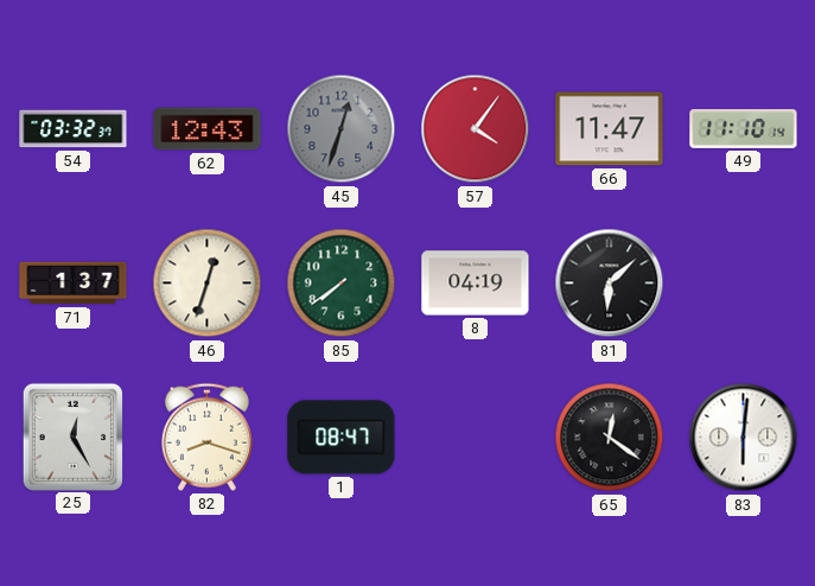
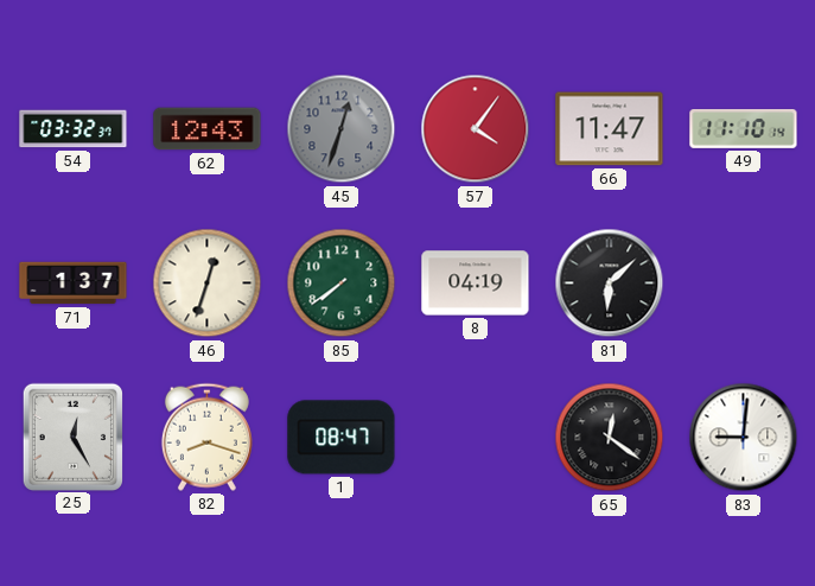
83: 6:01 -> 9:01
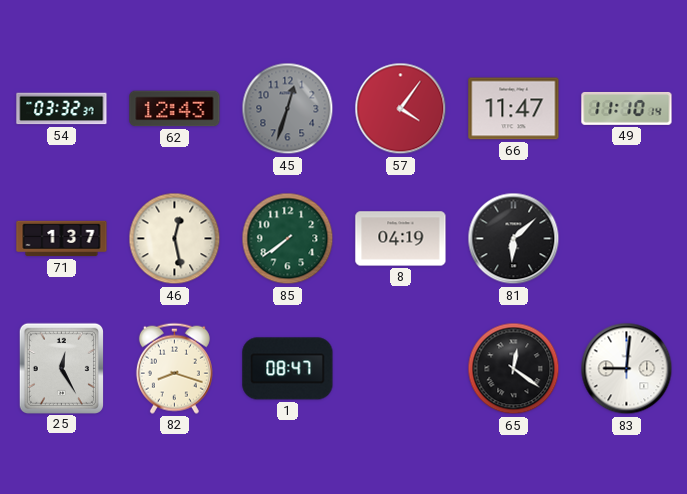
46: 12:33 -> 12:28
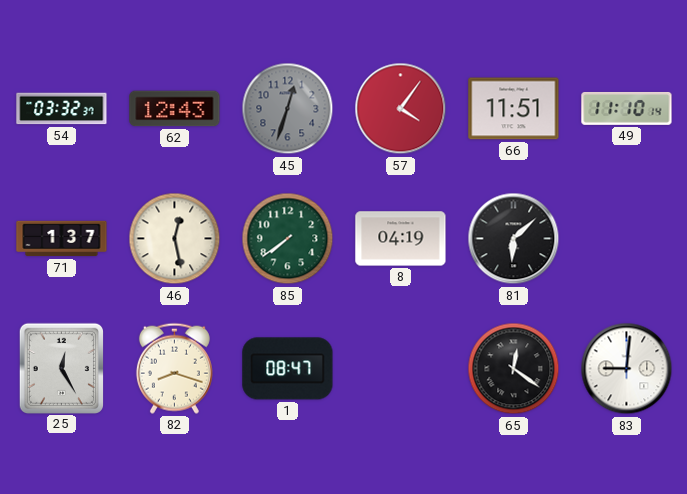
66: 11:47 -> 11:51
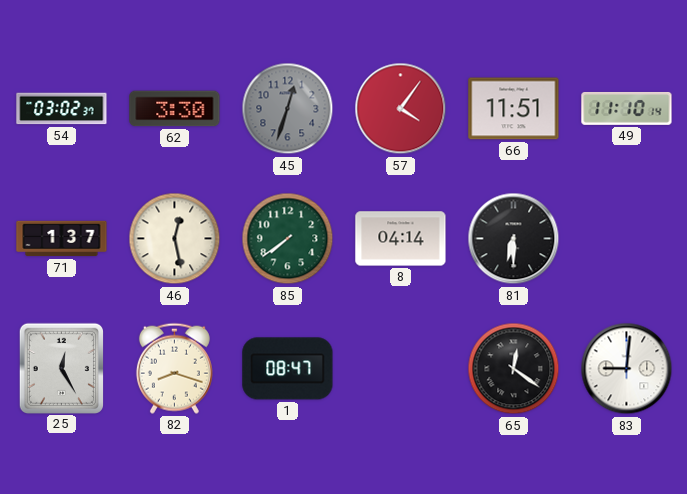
54: 03:32 -> 03:02
62: 12:43 -> 3:30
8: 04:19 -> 04:14
81: 6:08 -> 6:30
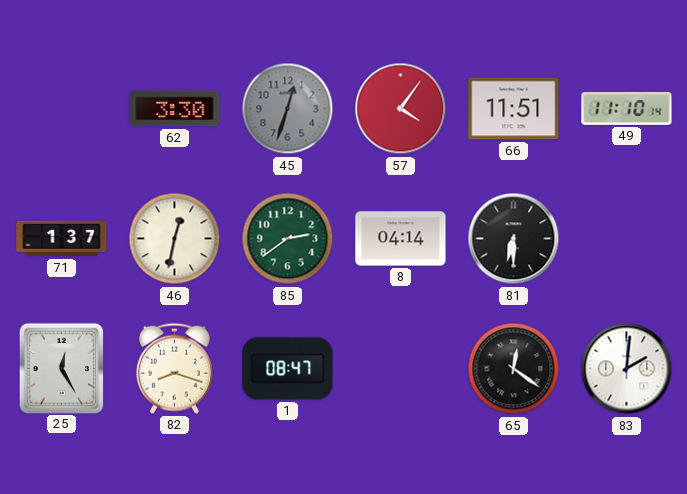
54: 03:02 -> none
46: 12:28 -> 12:32
85: 7:39 -> 2:39
83: 9:01 -> 2:01
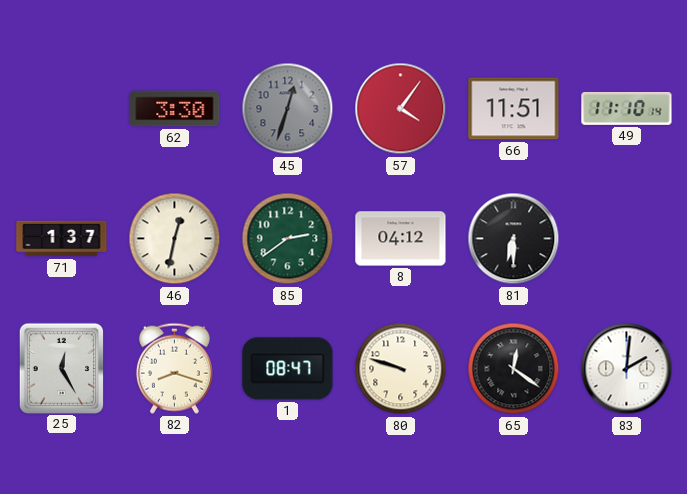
8: 04:14 -> 04:12
80: none -> 9:48
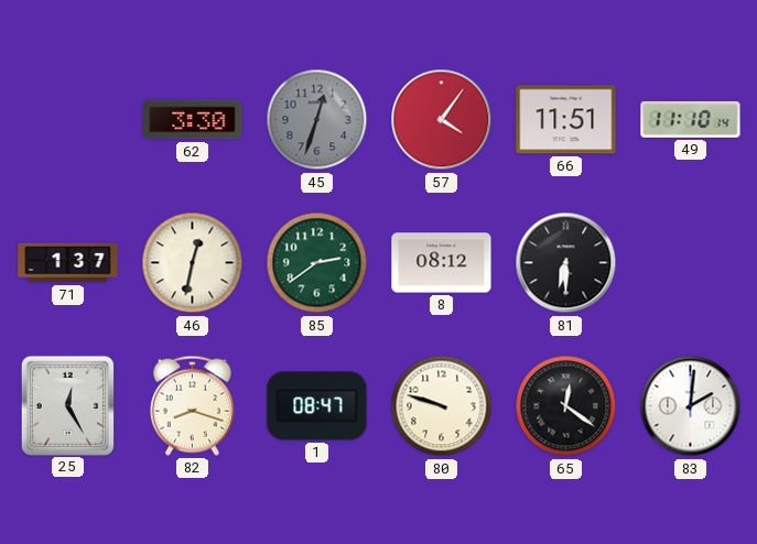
8: 04:12 -> 08:12
